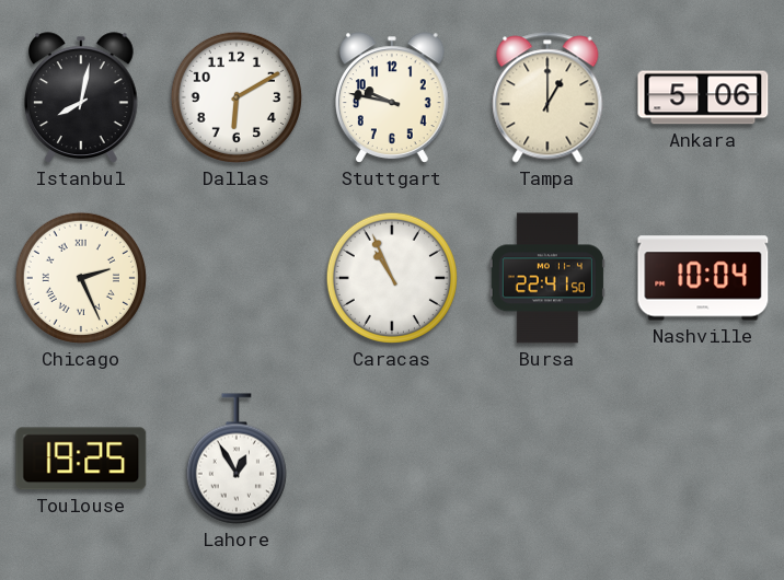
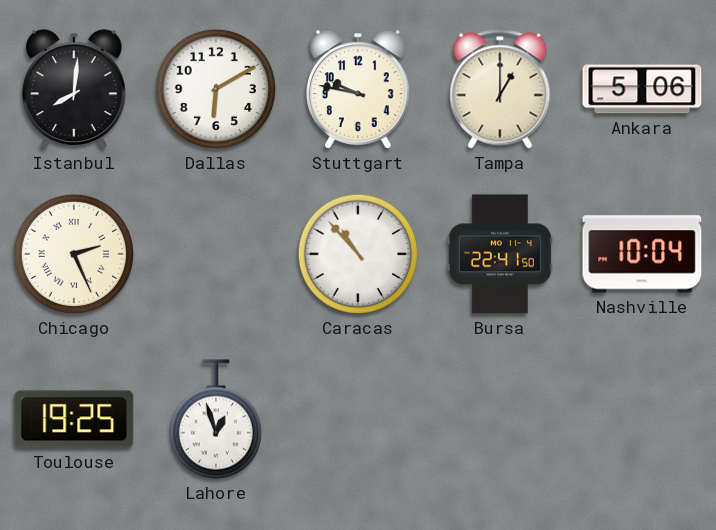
Istanbul: 8:02 -> 8:01
Caracas: 10:56 -> 10:53
Lahore: 12:55 -> 12:57
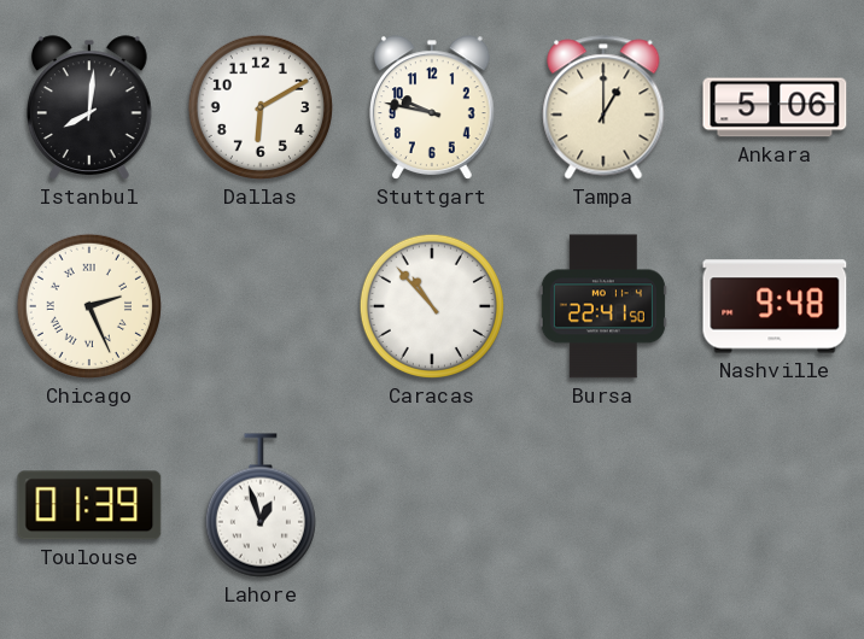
Nashville: 10:04 -> 9:48
Toulouse: 19:25 -> 01:39
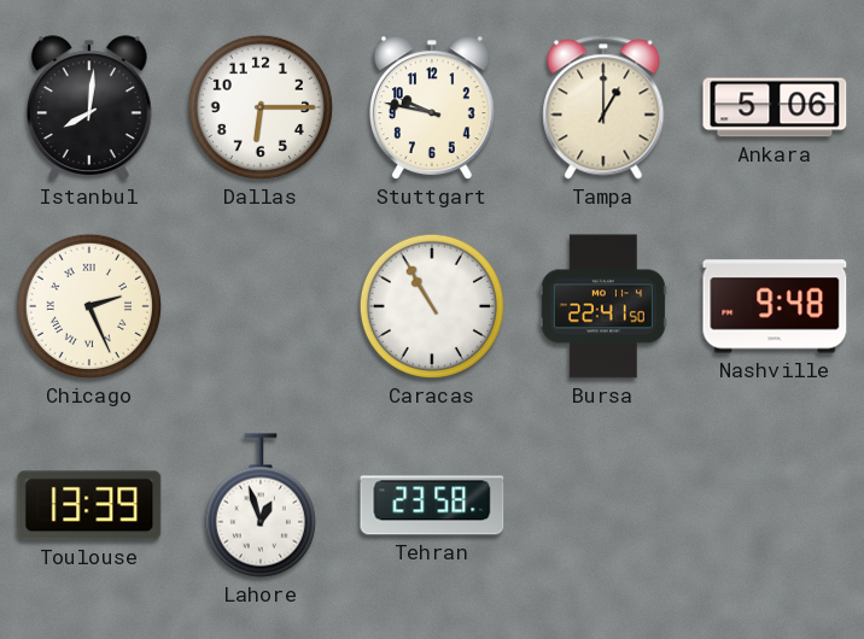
Dallas: 6:10 -> 6:15
Caracas: 10:53 -> 10:55
Toulouse: 01:39 -> 13:39
Tehran: none -> 23:58
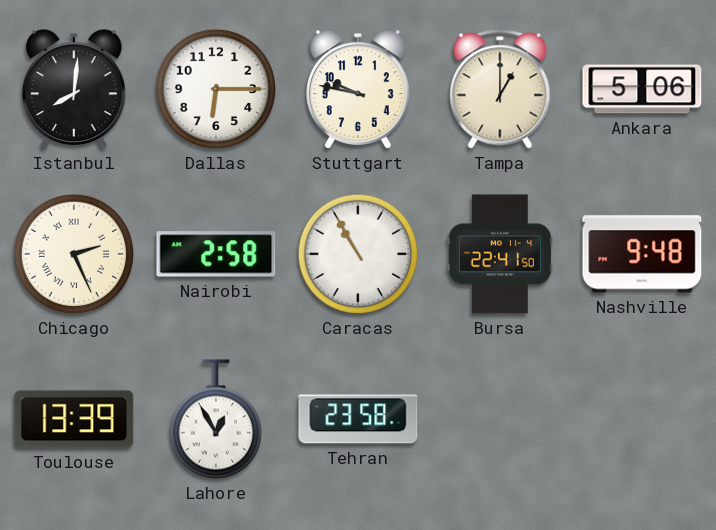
Nairobi: none -> 2:58
Lahore: 12:57 -> 12:55
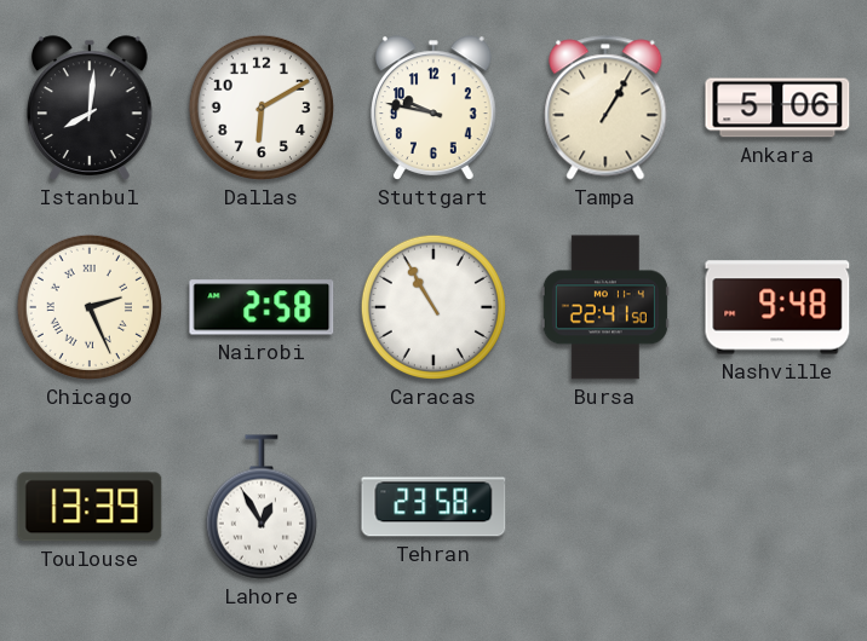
Dallas: 6:15 -> 6:10
Tampa: 1:00 -> 1:05
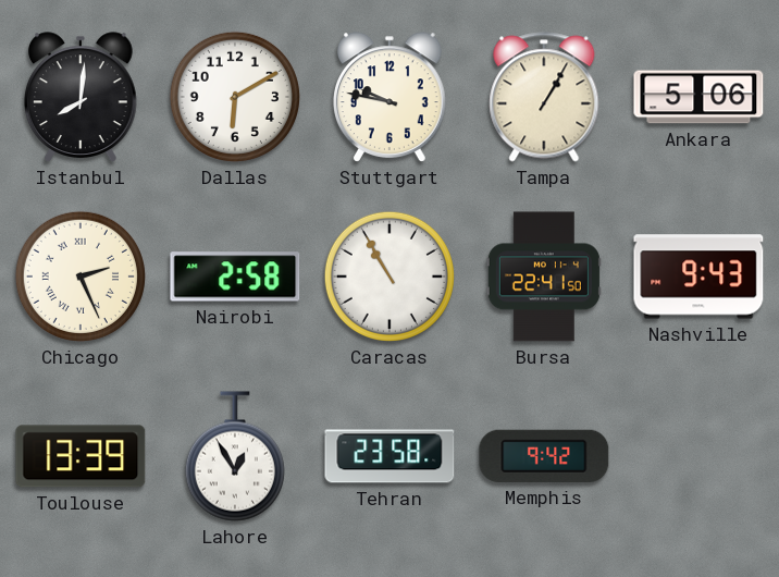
Nashville: 9:48 -> 9:43
Memphis: none -> 9:42
